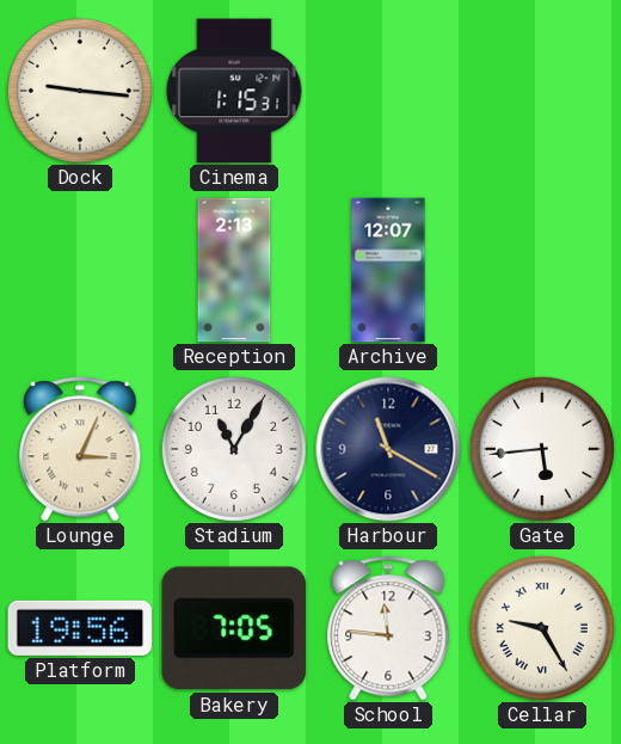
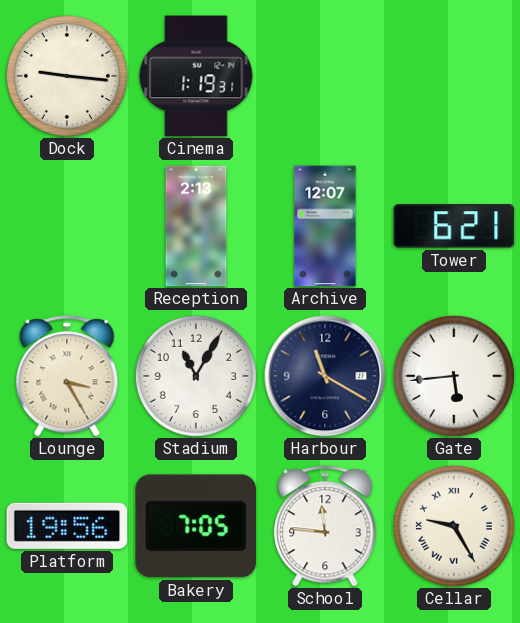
Cinema: 1:15 -> 1:19
Tower: none -> 6:21
Lounge: 3:04 -> 3:25
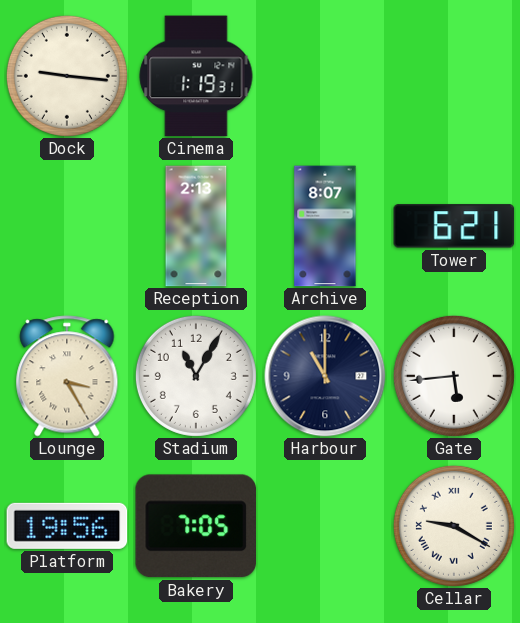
Archive: 12:07 -> 8:07
Harbour: 11:20 -> 11:00
School: 11:46 -> none
Cellar: 9:25 -> 9:20
